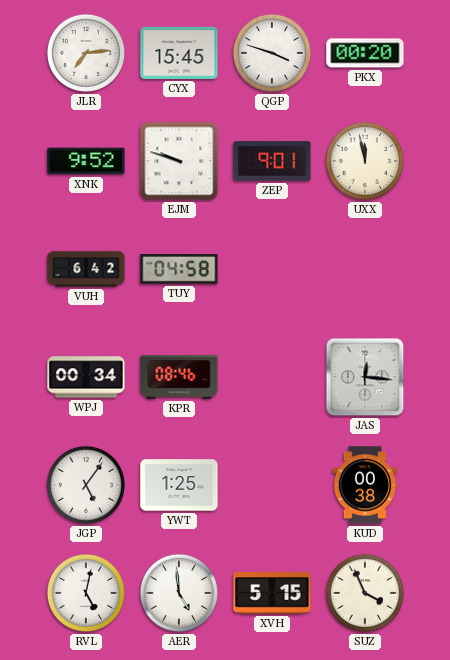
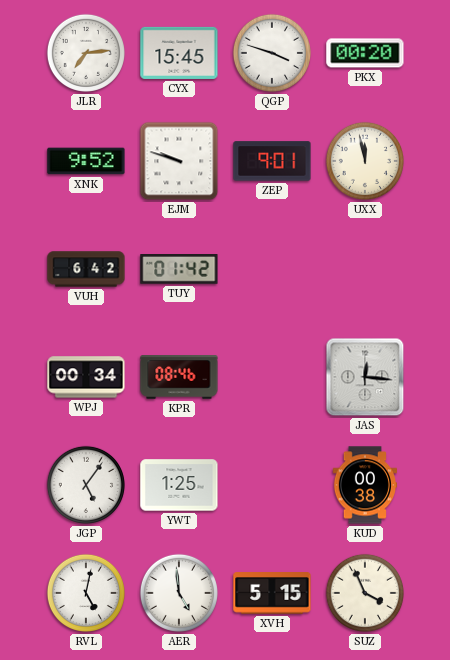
TUY: 04:58 -> 01:42
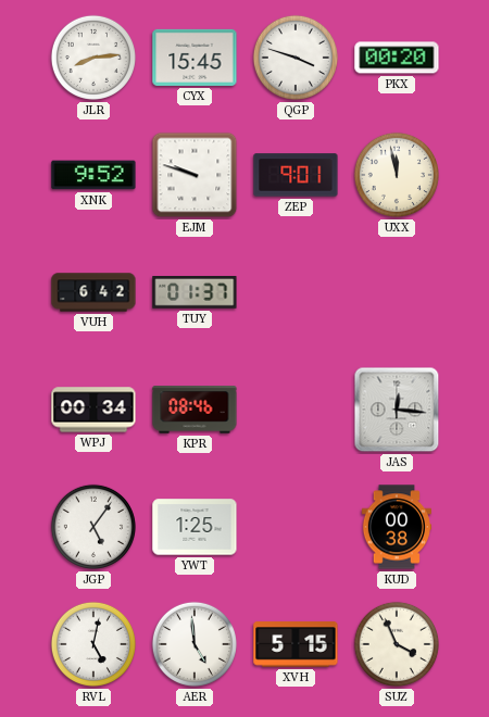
JLR: 7:14 -> 8:14
TUY: 01:42 -> 01:37
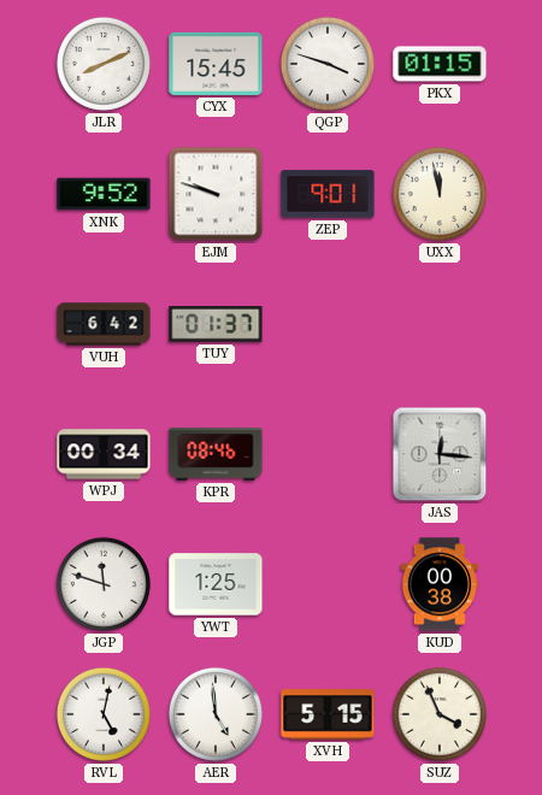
JLR: 8:14 -> 8:11
PKX: 00:20 -> 01:15
JGP: 5:06 -> 11:48
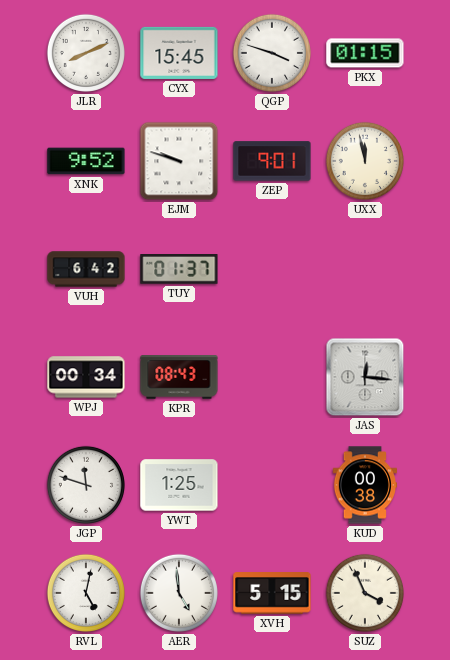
KPR: 08:46 -> 08:43
